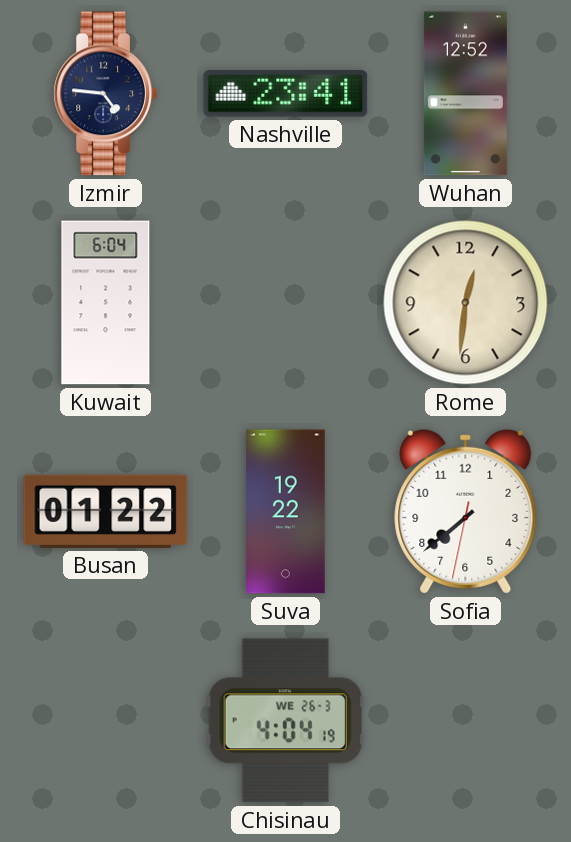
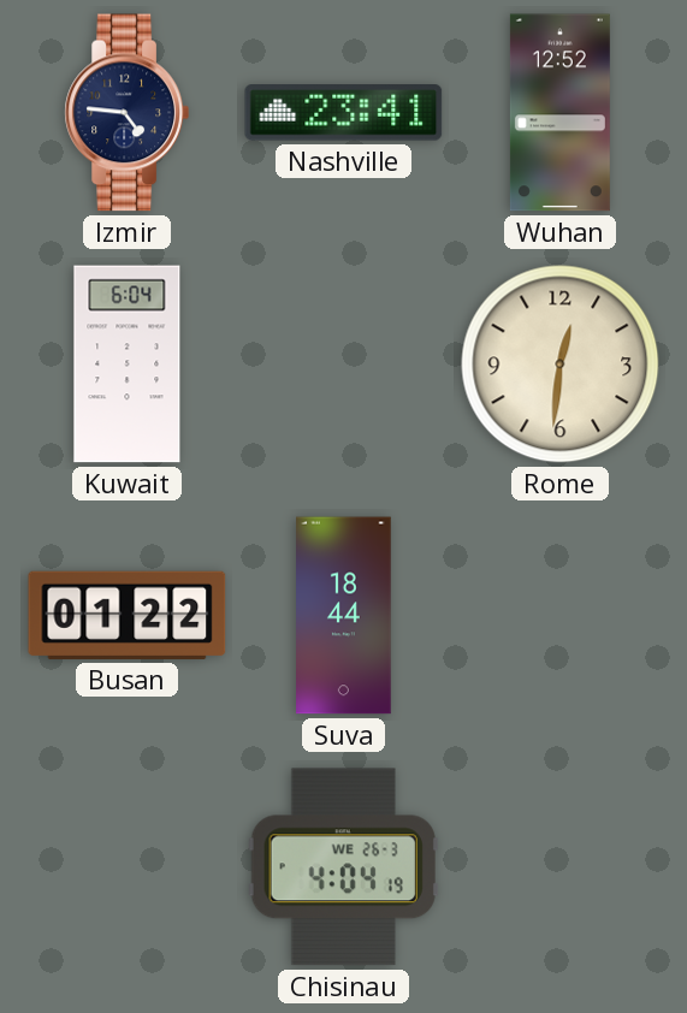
Suva: 19:22 -> 18:44
Sofia: 7:38 -> none
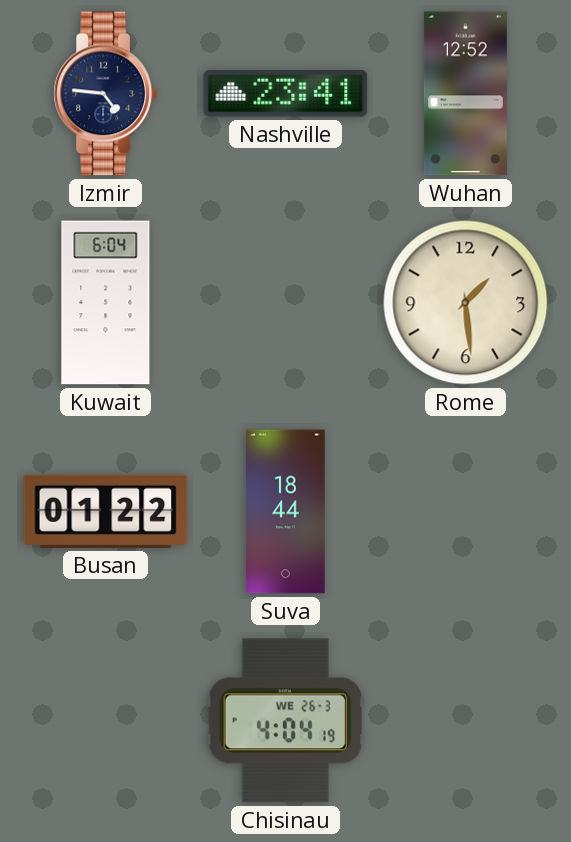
Rome: 12:31 -> 1:29
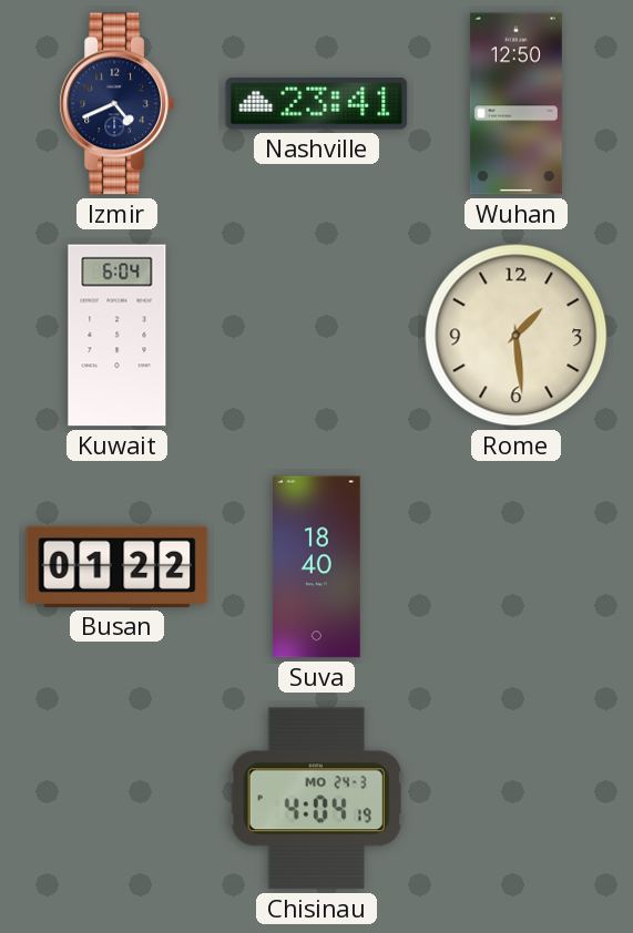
Izmir: 4:46 -> 4:41
Wuhan: 12:52 -> 12:50
Suva: 18:44 -> 18:40
Chisinau date: WE 26-3 -> MO 24-3
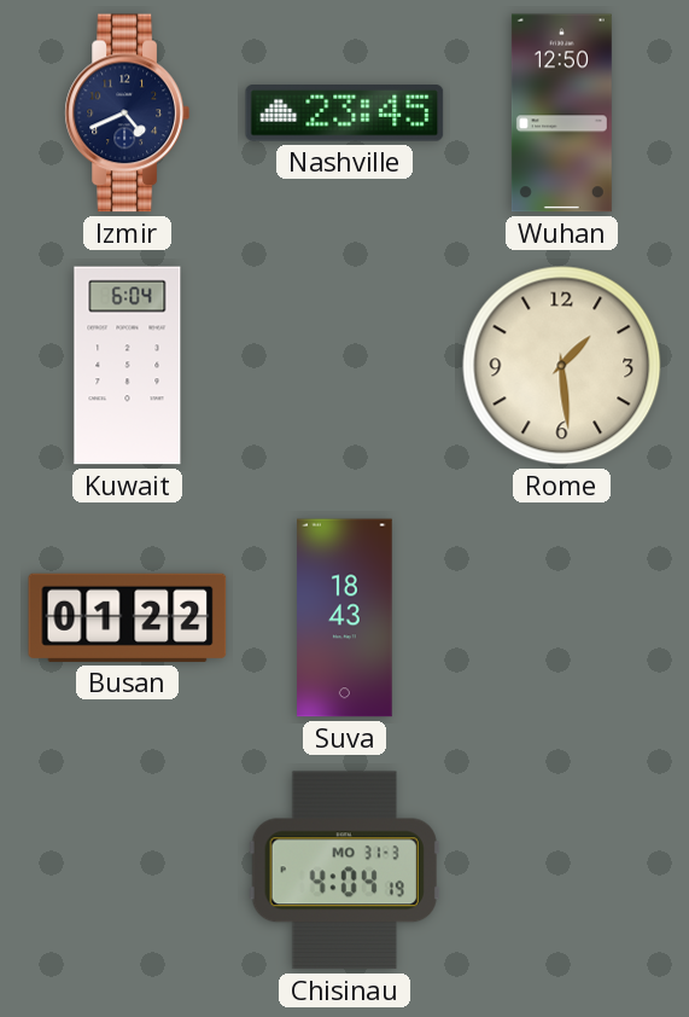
Nashville: 23:41 -> 23:45
Suva: 18:40 -> 18:43
Chisinau date: MO 24-3 -> MO 31-3
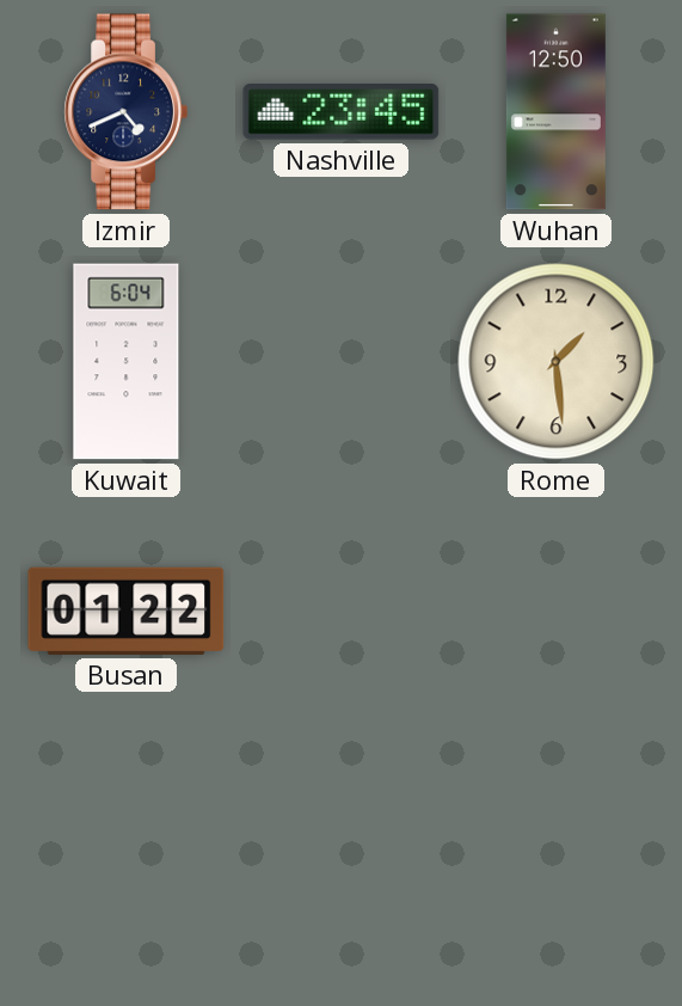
Suva: 18:43 -> none
Chisinau: 4:04 -> none
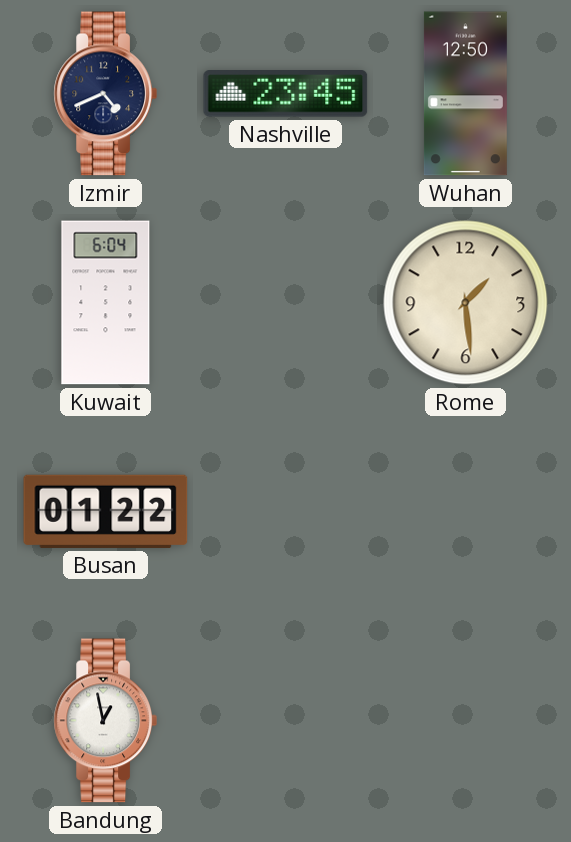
Bandung: none -> 12:58
